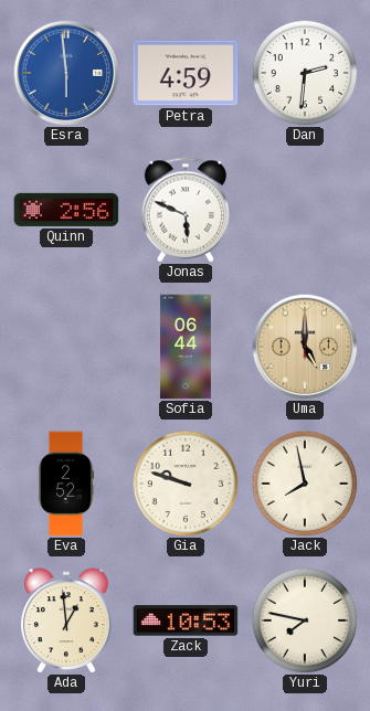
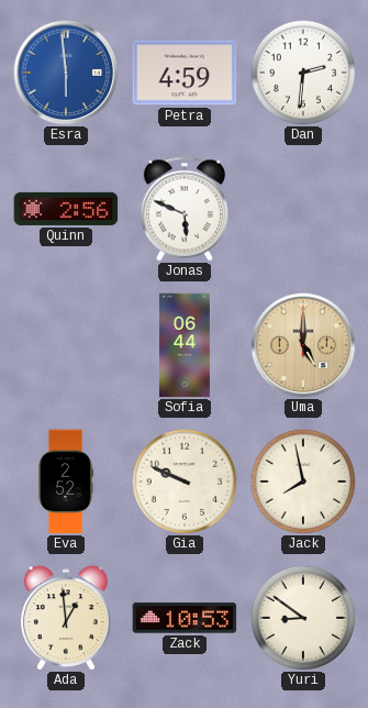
Gia: 9:48 -> 9:49
Yuri: 7:47 -> 8:51
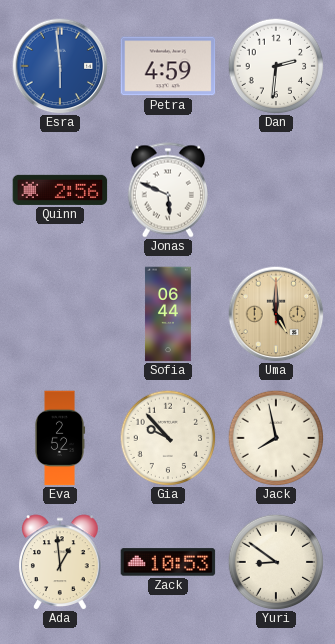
Gia: 9:49 -> 9:53
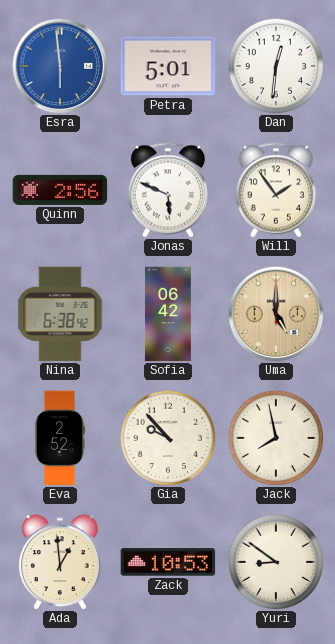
Petra: 4:59 -> 5:01
Dan: 2:31 -> 12:31
Will: none -> 1:54
Nina: none -> 6:38
Sofia: 06:44 -> 06:42
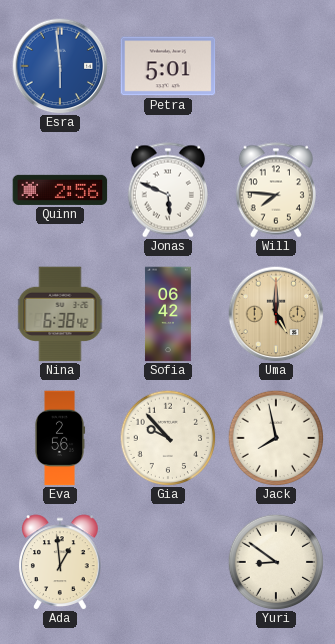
Dan: 12:31 -> none
Will: 1:54 -> 7:46
Eva: 2:52 -> 2:56
Zack: 10:53 -> none
